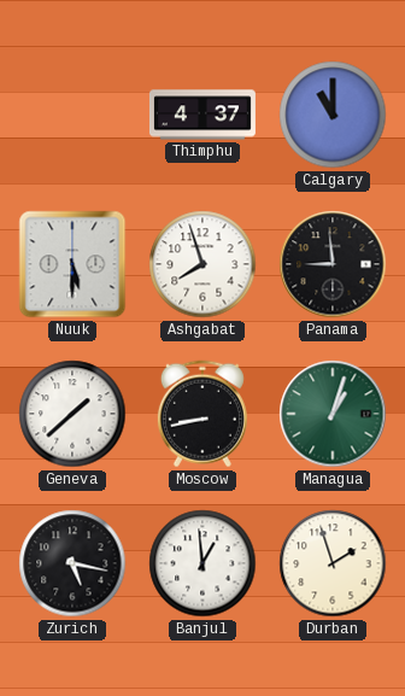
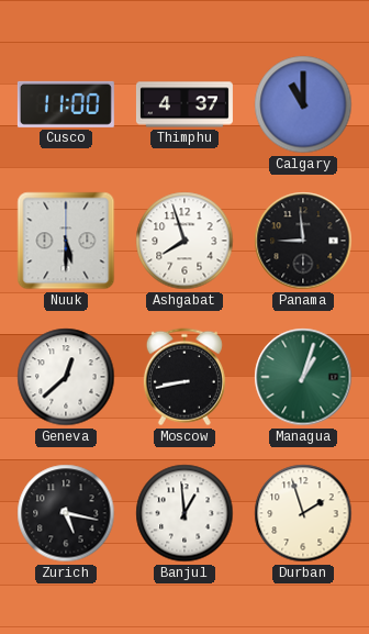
Cusco: none -> 11:00
Geneva: 1:38 -> 12:38
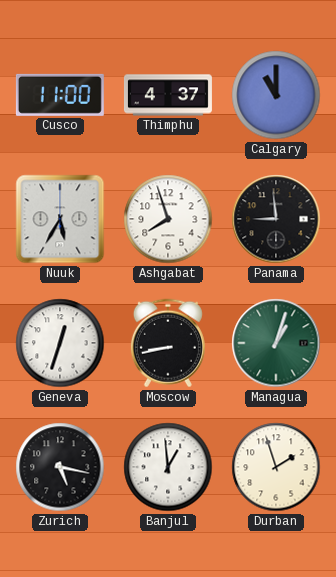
Nuuk: 5:30 -> 5:35
Geneva: 12:38 -> 12:33
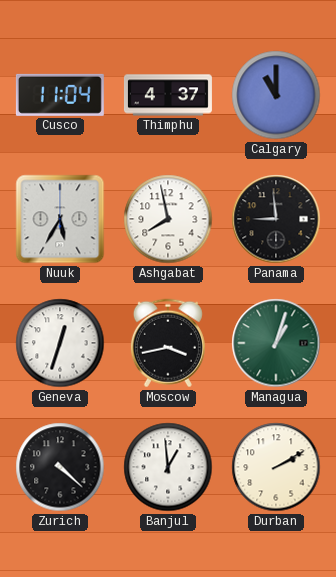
Cusco: 11:00 -> 11:04
Ashgabat: 7:57 -> 7:58
Moscow: 8:43 -> 3:43
Zurich: 5:17 -> 4:22
Durban: 1:57 -> 2:10
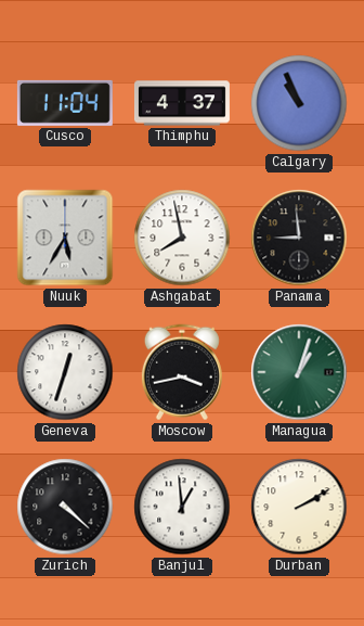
Calgary: 11:00 -> 10:56
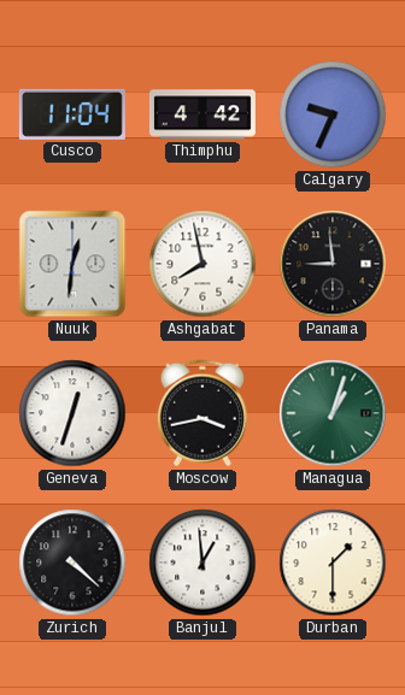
Thimphu: 4:37 -> 4:42
Calgary: 10:56 -> 9:34
Nuuk: 5:35 -> 12:31
Durban: 2:10 -> 1:30
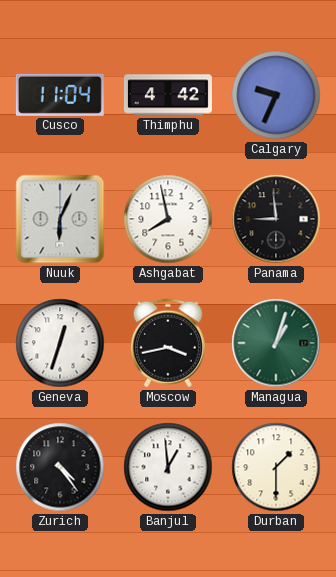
Nuuk: 12:31 -> 6:04
Zurich: 4:22 -> 4:24
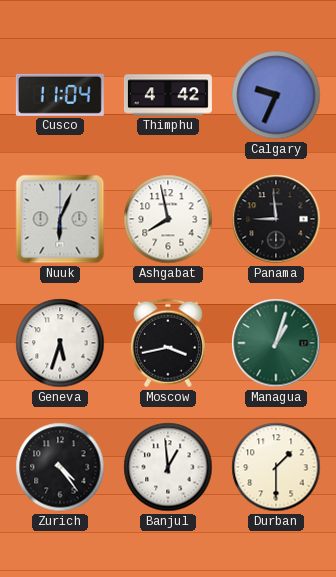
Geneva: 12:33 -> 5:33
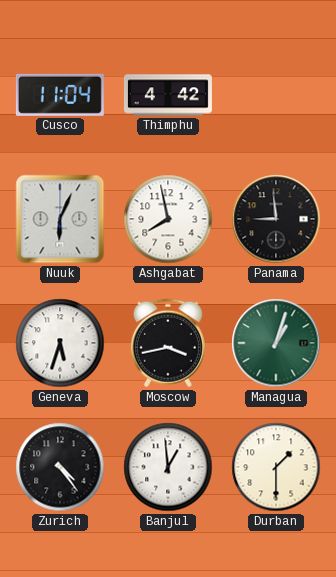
Calgary: 9:34 -> none
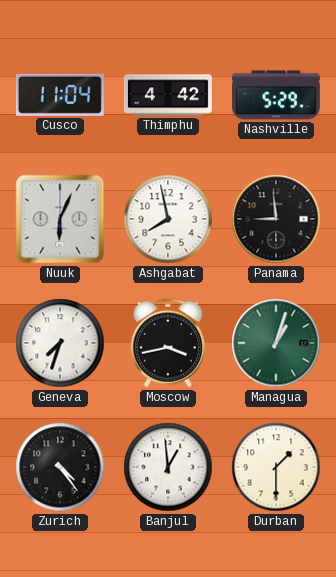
Nashville: none -> 5:29
Geneva: 5:33 -> 7:33
